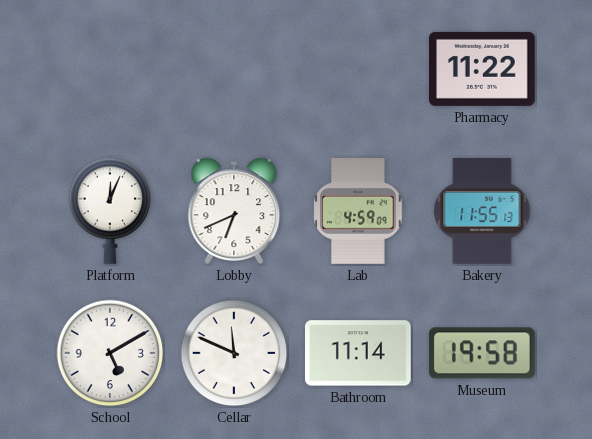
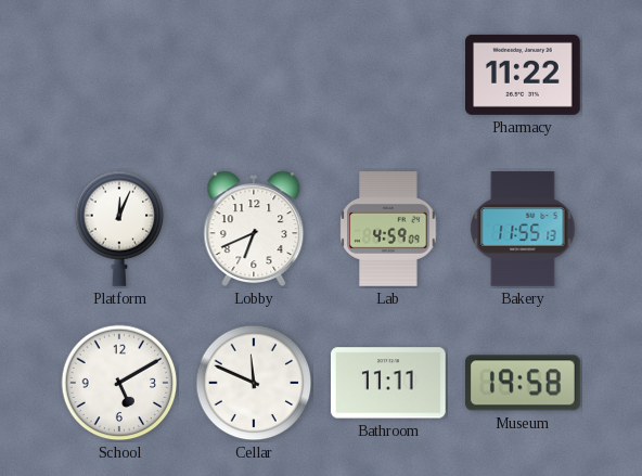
Bathroom: 11:14 -> 11:11
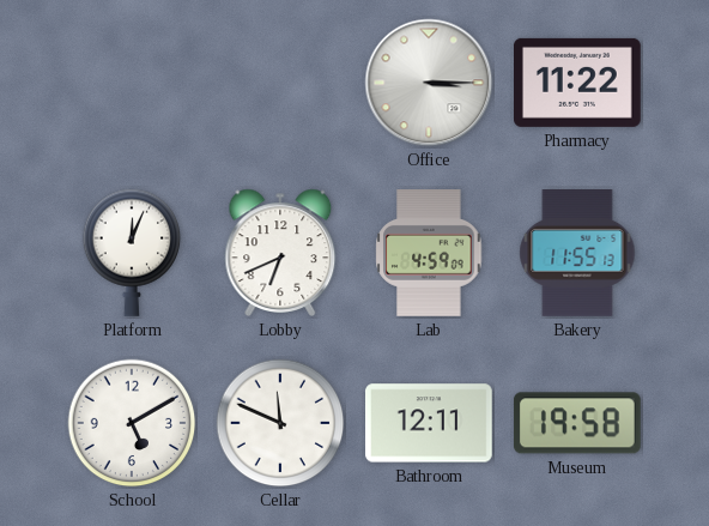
Office: none -> 3:15
Bathroom: 11:11 -> 12:11
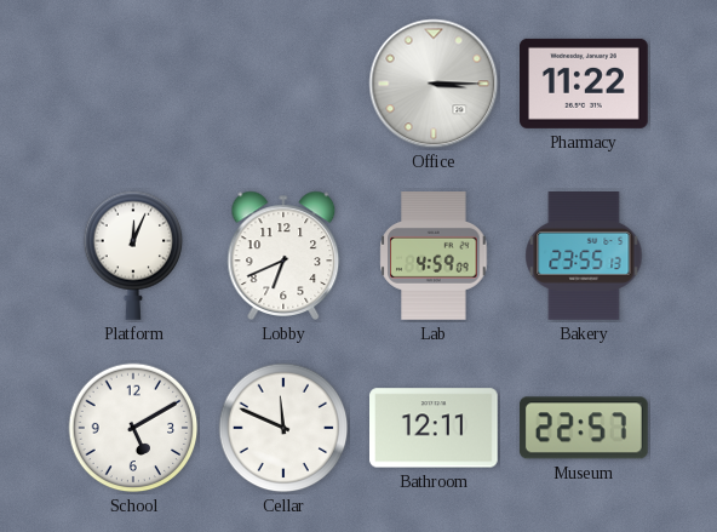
Bakery: 11:55 -> 23:55
Museum: 19:58 -> 22:57
